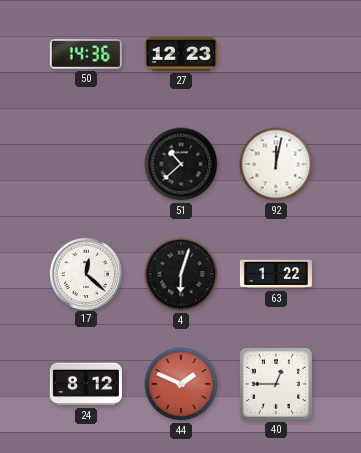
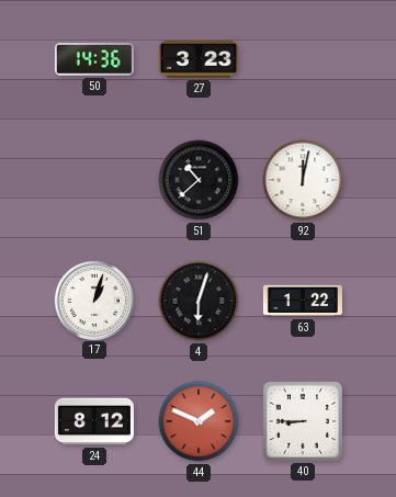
27: 12:23 -> 3:23
17: 12:22 -> 1:03
40: 12:45 -> 8:45
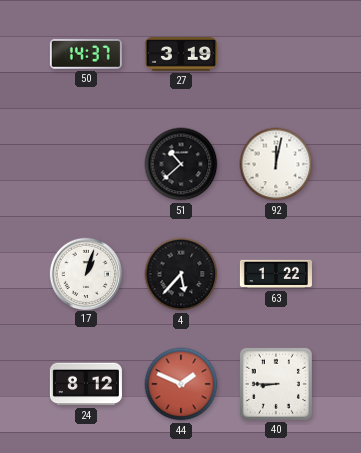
50: 14:36 -> 14:37
27: 3:23 -> 3:19
4: 6:03 -> 5:37
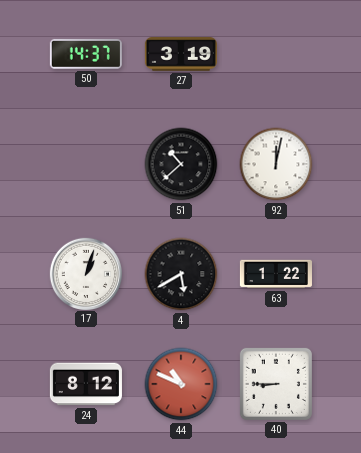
4: 5:37 -> 5:40
44: 1:49 -> 10:49
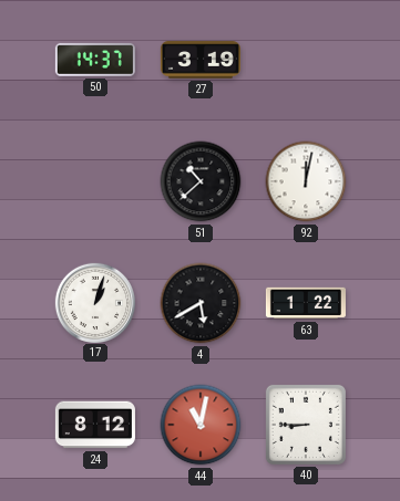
44: 10:49 -> 11:02
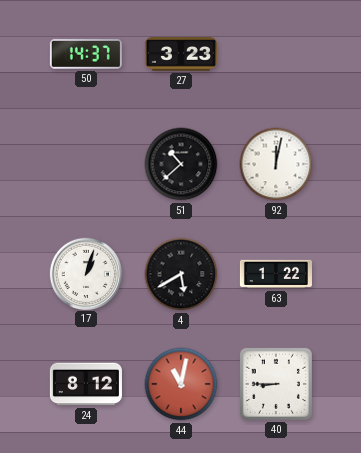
27: 3:19 -> 3:23
